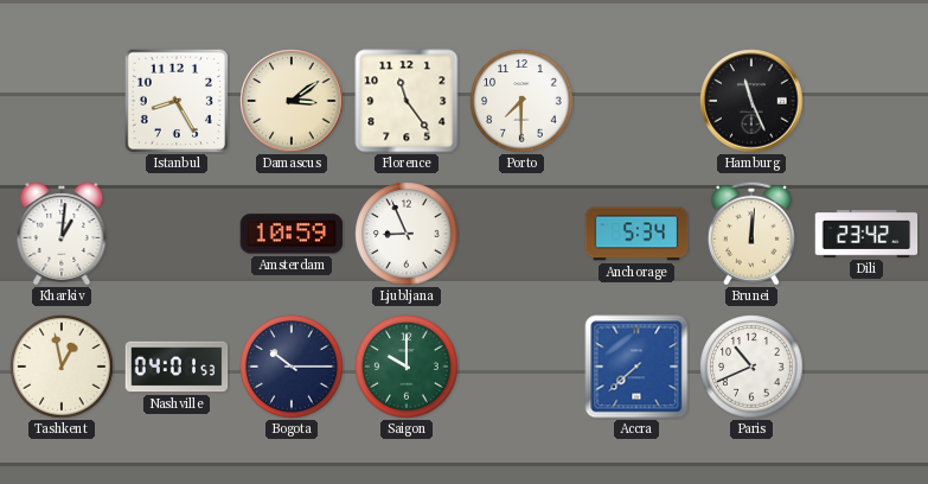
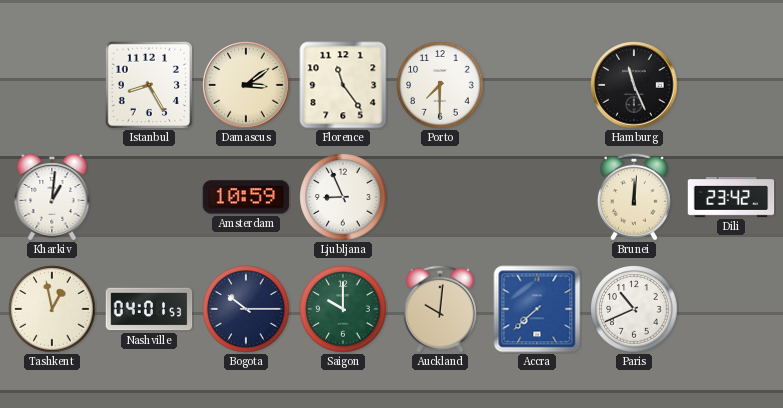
Anchorage: 5:34 -> none
Auckland: none -> 10:01
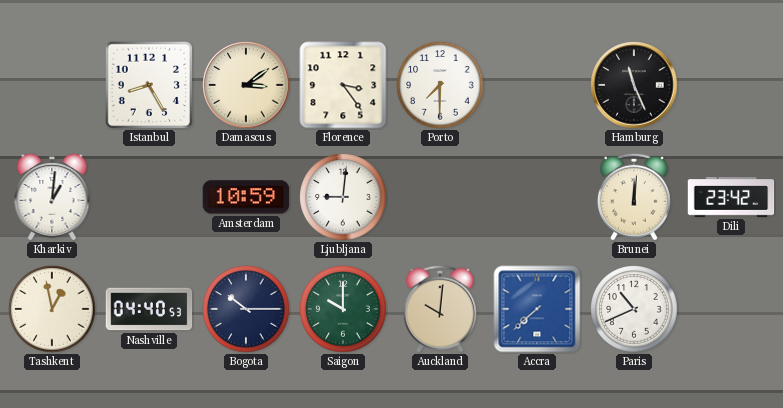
Florence: 11:24 -> 3:24
Ljubljana: 8:56 -> 9:01
Nashville: 04:01 -> 04:40
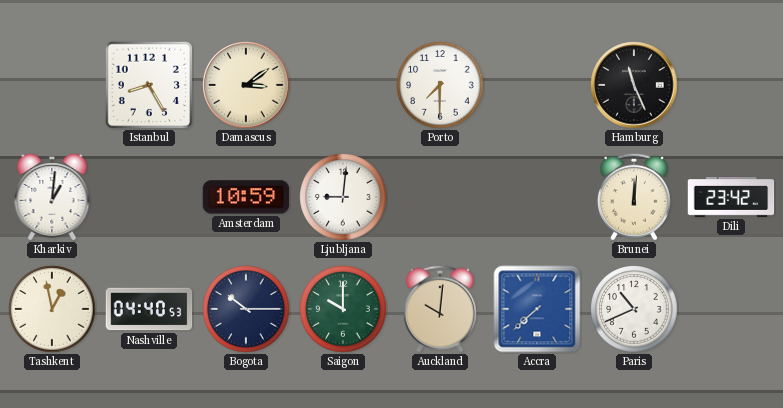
Florence: 3:24 -> none
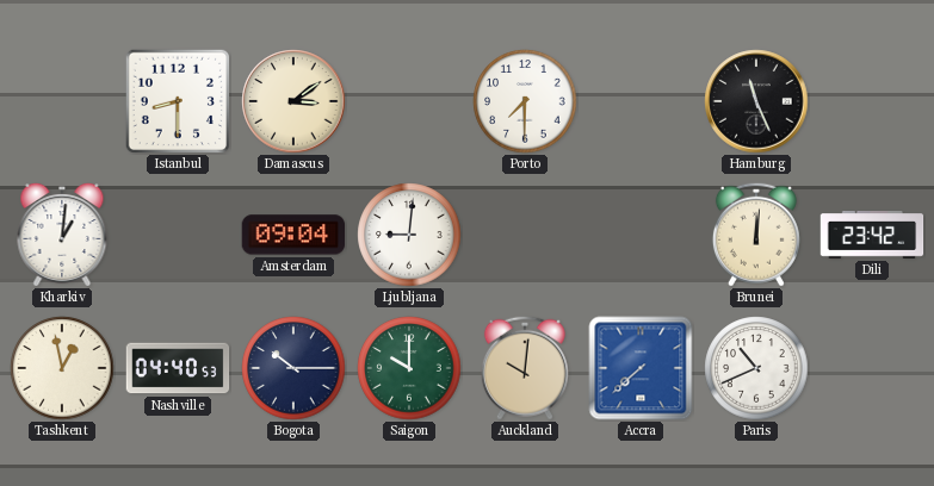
Istanbul: 8:25 -> 8:30
Amsterdam: 10:59 -> 09:04
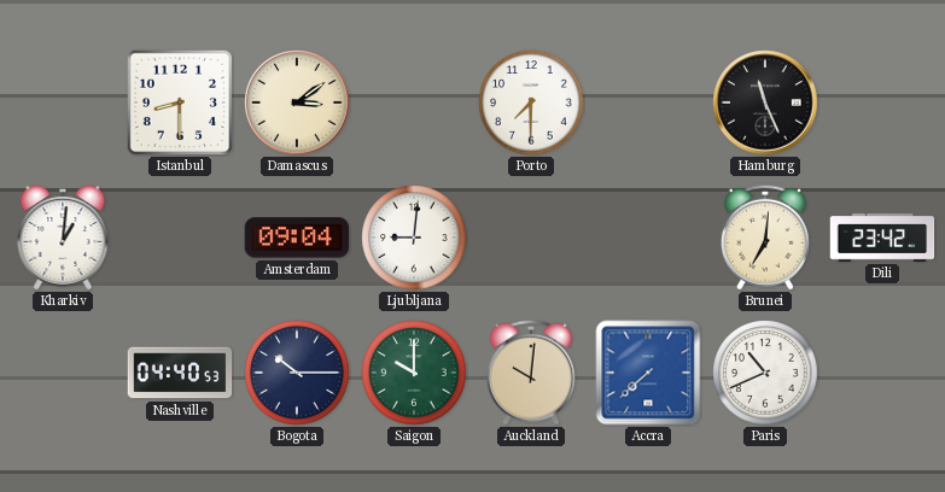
Brunei: 12:01 -> 7:01
Tashkent: 12:58 -> none
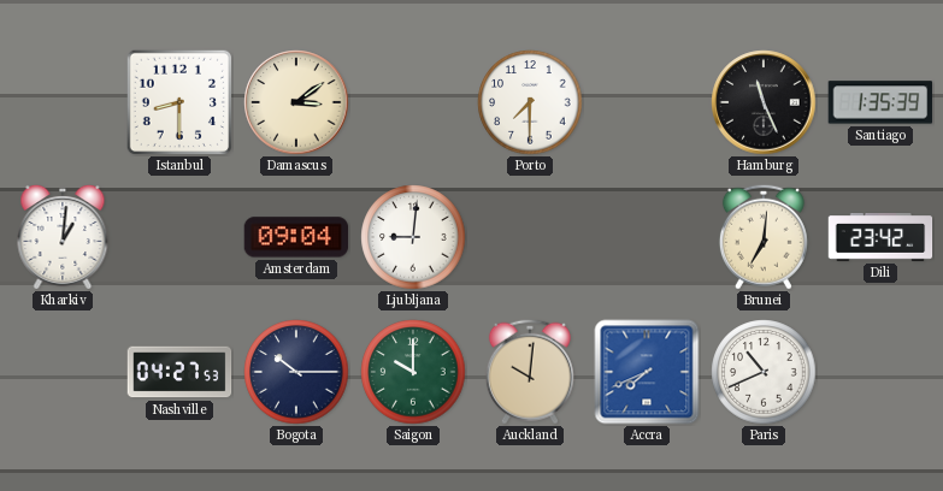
Santiago: none -> 1:35
Nashville: 04:40 -> 04:27
Accra: 7:38 -> 7:41
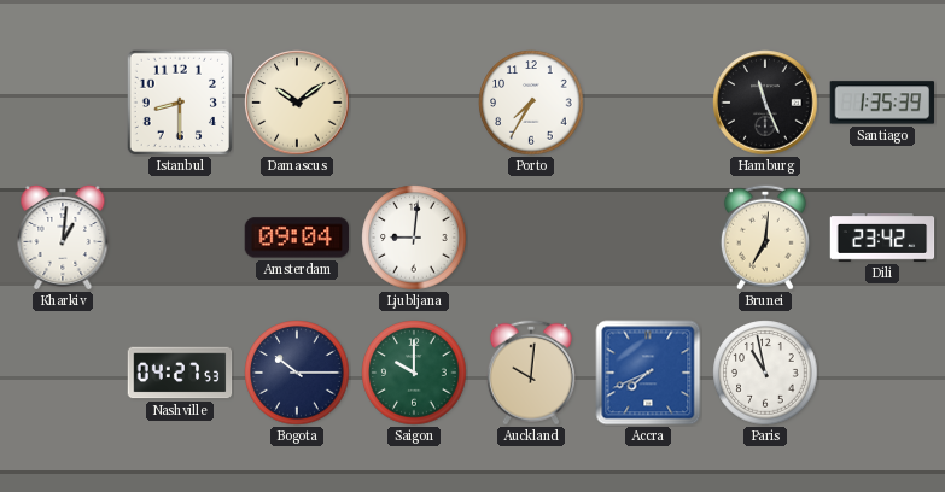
Damascus: 3:09 -> 10:09
Porto: 7:30 -> 7:35
Paris: 10:41 -> 10:58
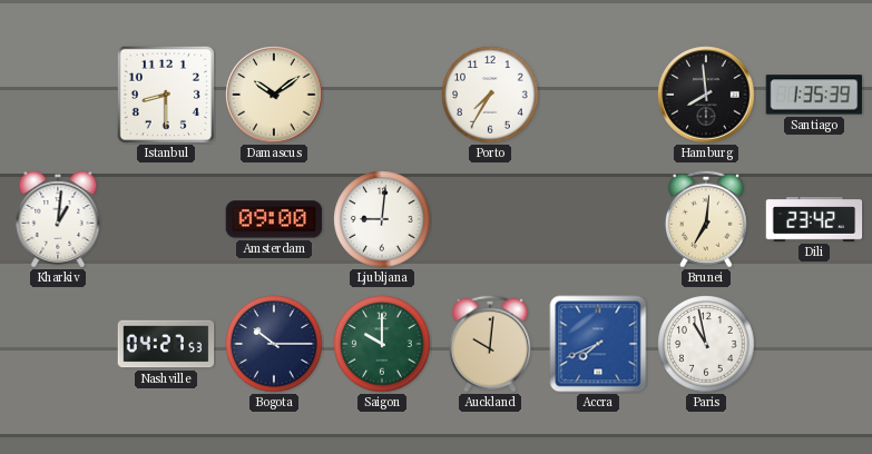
Hamburg: 11:26 -> 7:59
Amsterdam: 09:04 -> 09:00
